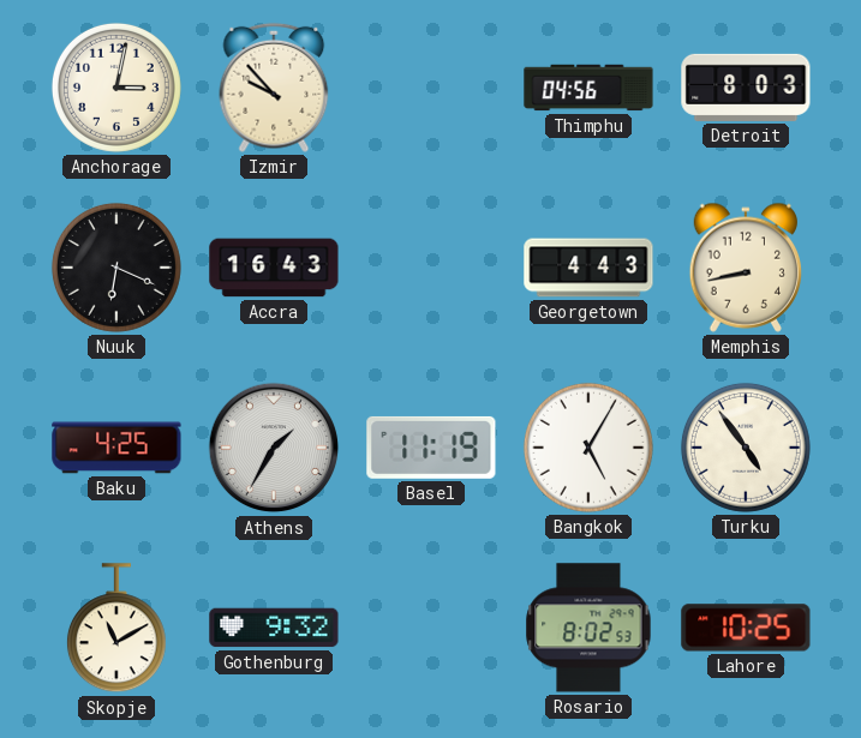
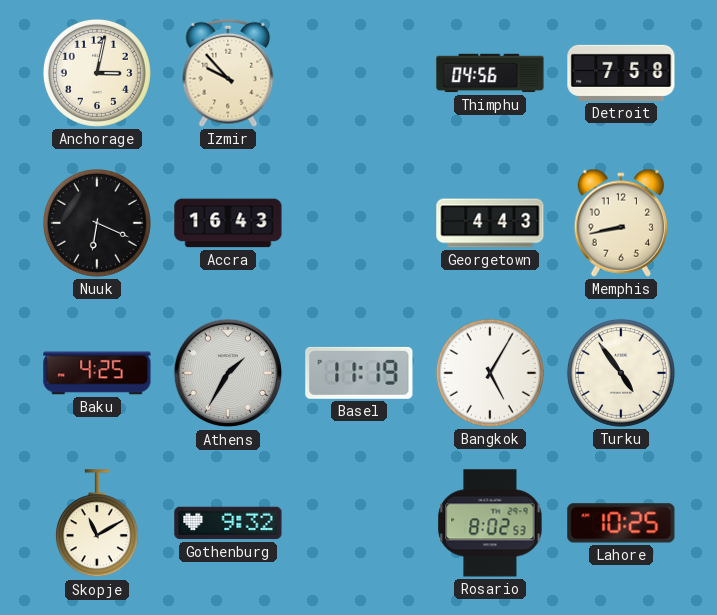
Detroit: 8:03 -> 7:58
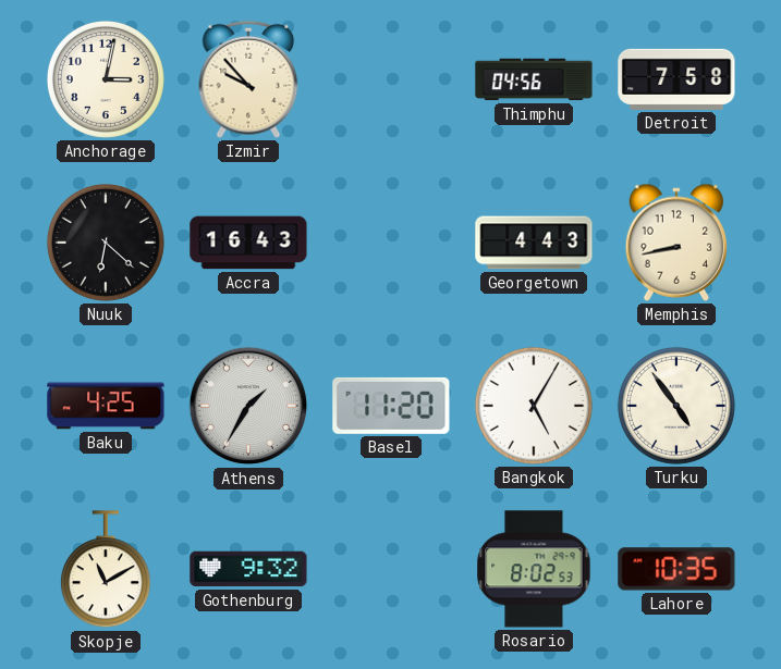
Nuuk: 6:19 -> 6:22
Basel: 11:19 -> 11:20
Lahore: 10:25 -> 10:35
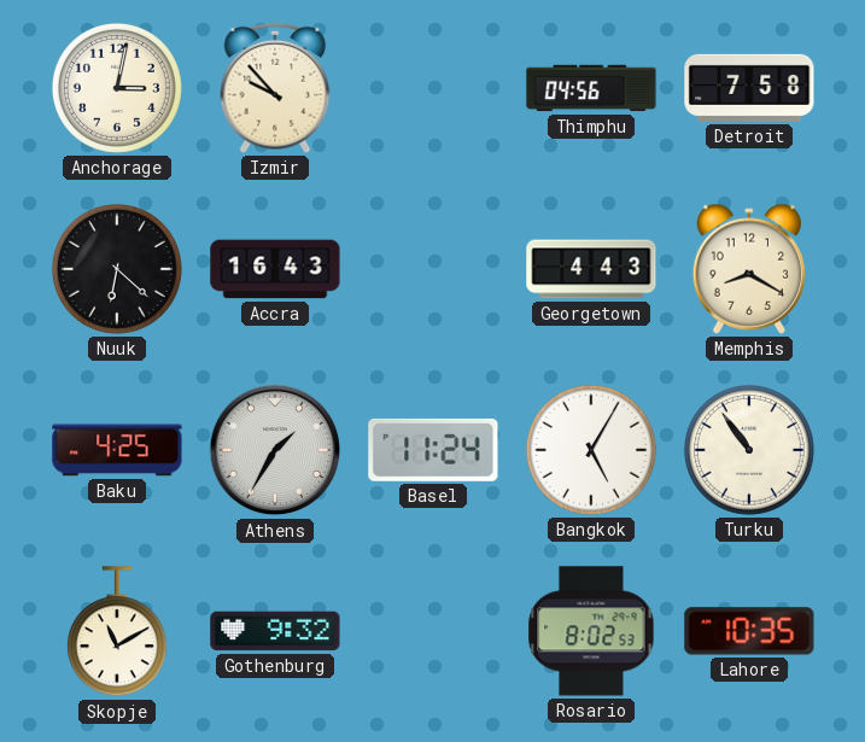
Memphis: 8:43 -> 8:20
Basel: 11:20 -> 11:24
Turku: 4:54 -> 10:54
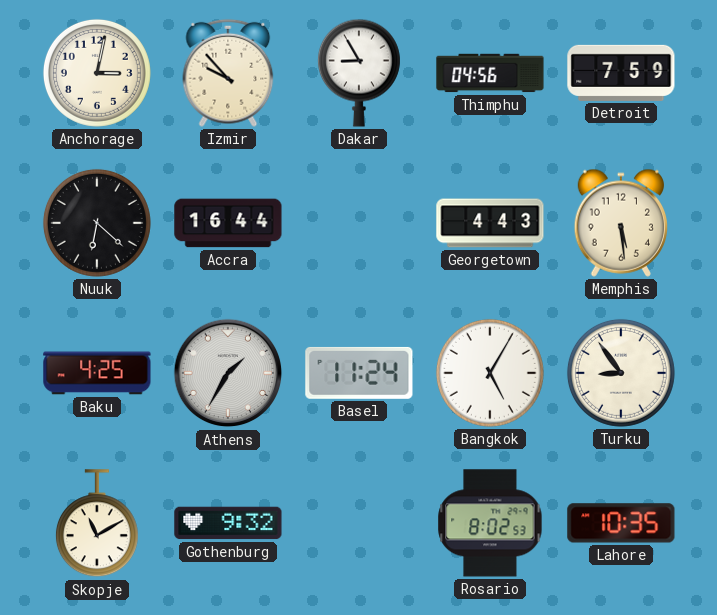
Dakar: none -> 8:55
Detroit: 7:58 -> 7:59
Accra: 16:43 -> 16:44
Memphis: 8:20 -> 5:29
Turku: 10:54 -> 8:54
